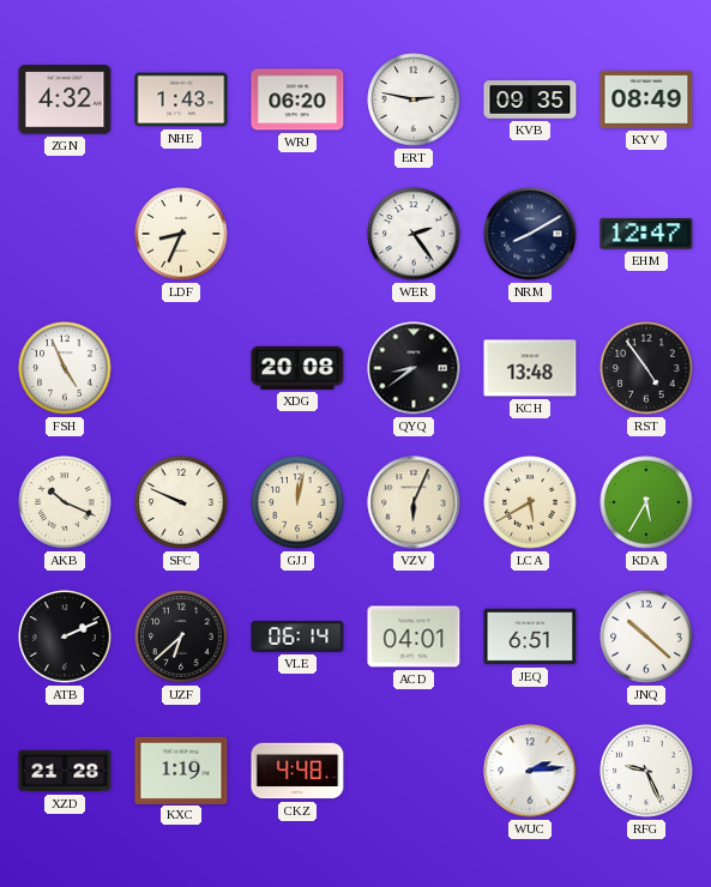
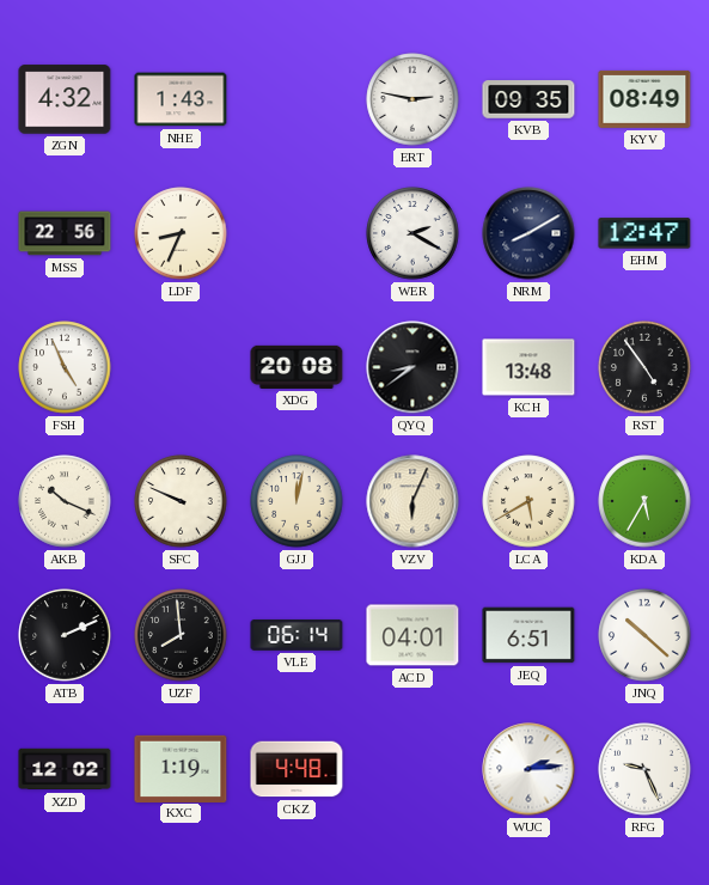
WRJ: 06:20 -> none
MSS: none -> 22:56
WER: 2:24 -> 2:20
UZF: 6:38 -> 7:59
XZD: 21:28 -> 12:02
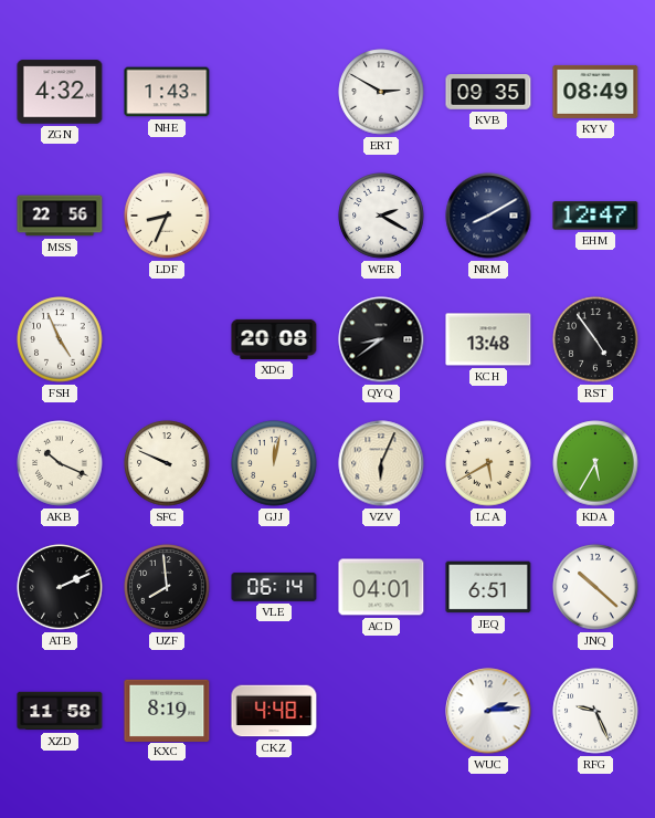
ERT: 2:47 -> 2:50
XZD: 12:02 -> 11:58
KXC: 1:19 -> 8:19
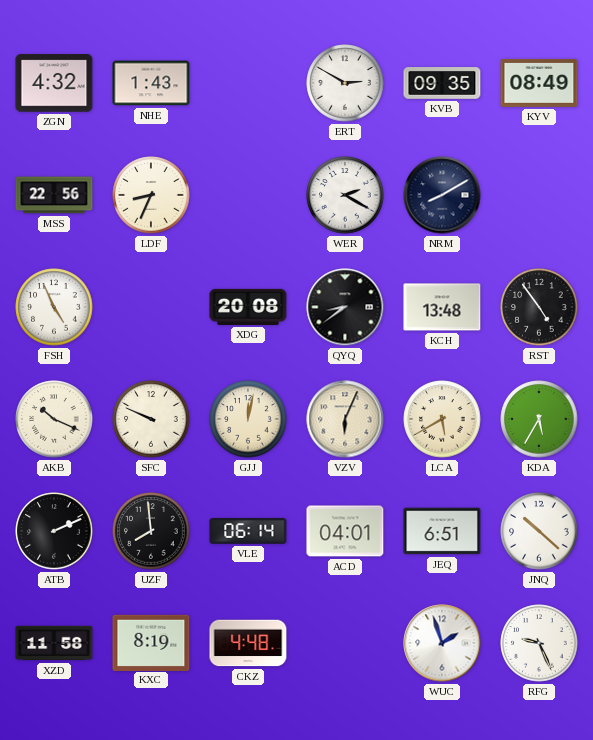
EHM: 12:47 -> none
WUC: 2:14 -> 1:57
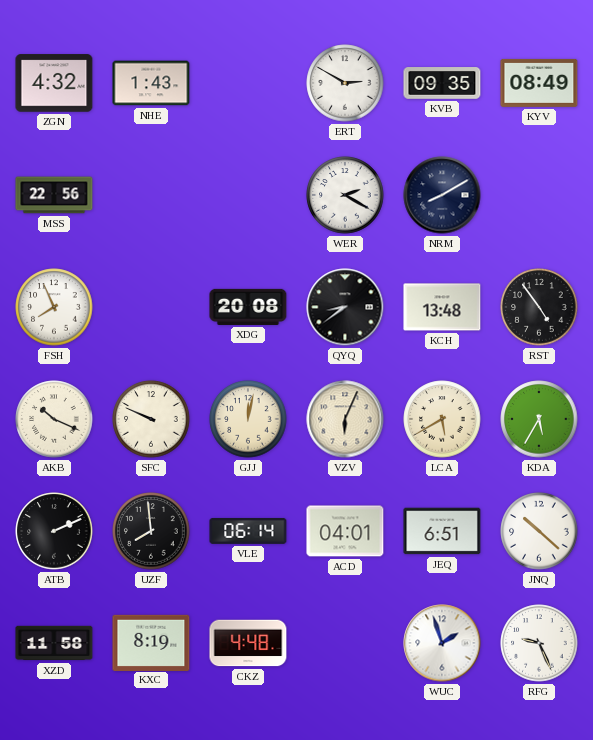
LDF: 8:34 -> none
FSH: 4:56 -> 7:56
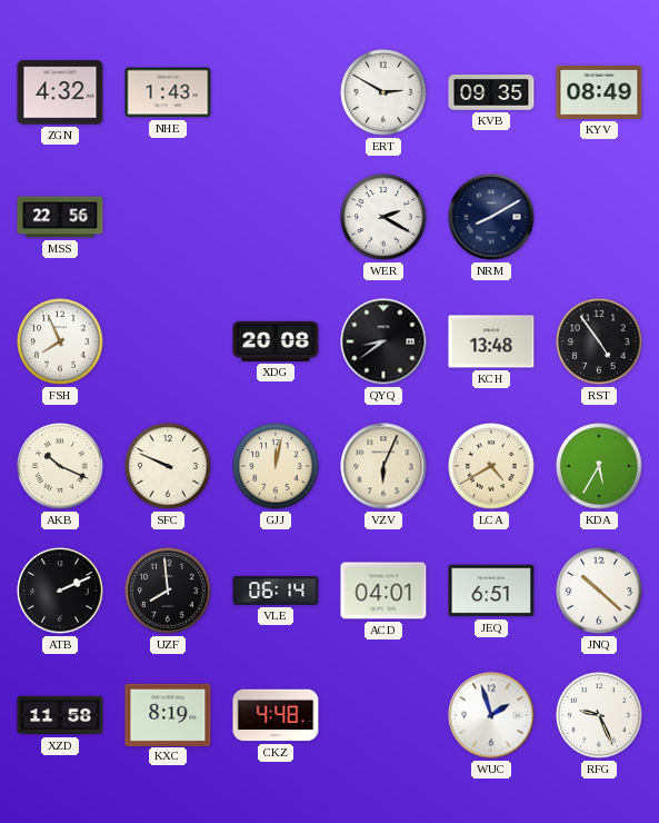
LCA: 5:40 -> 4:40
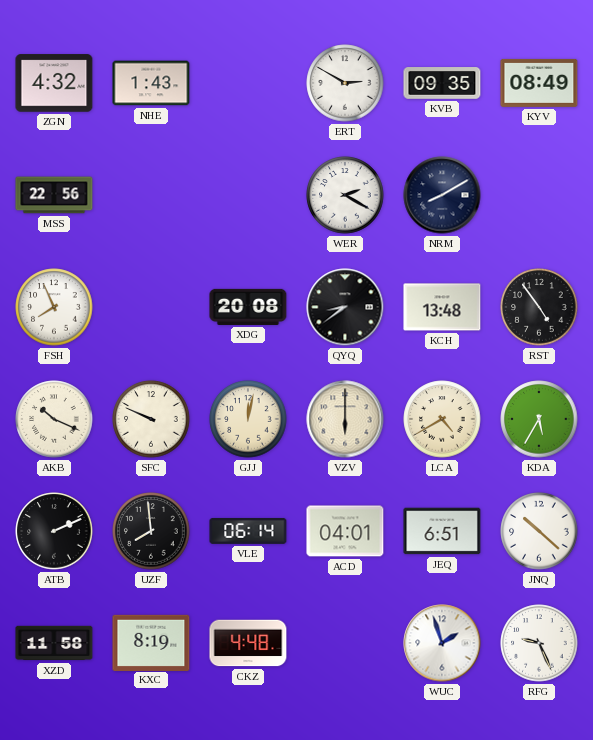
VZV: 6:04 -> 6:00
